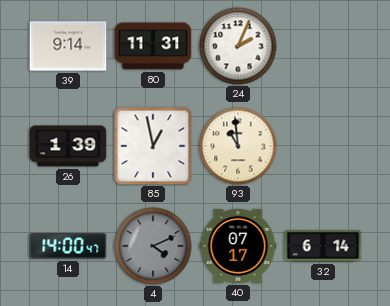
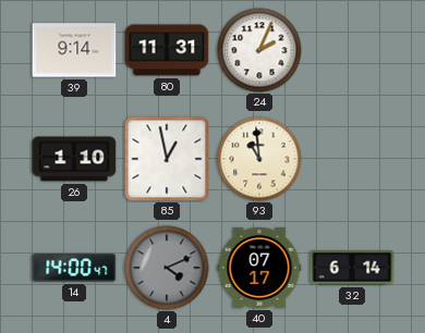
26: 1:39 -> 1:10
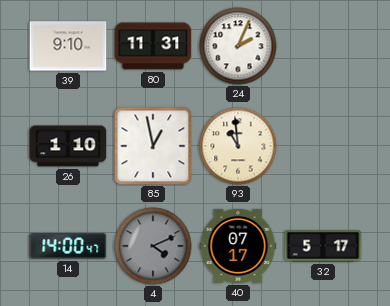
39: 9:14 -> 9:10
32: 6:14 -> 5:17
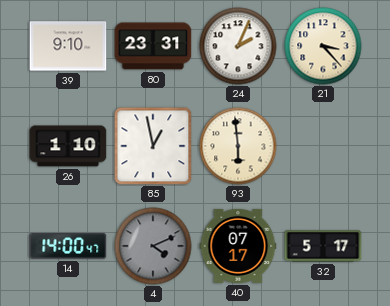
80: 11:31 -> 23:31
21: none -> 3:23
93: 10:59 -> 5:59
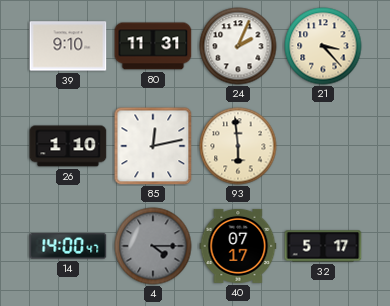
80: 23:31 -> 11:31
85: 12:58 -> 12:13
4: 4:11 -> 4:15
